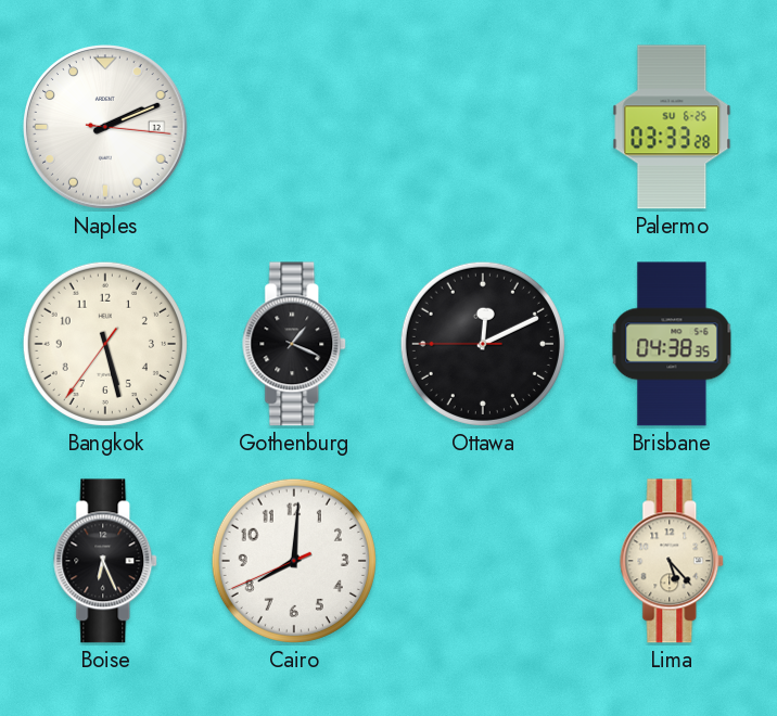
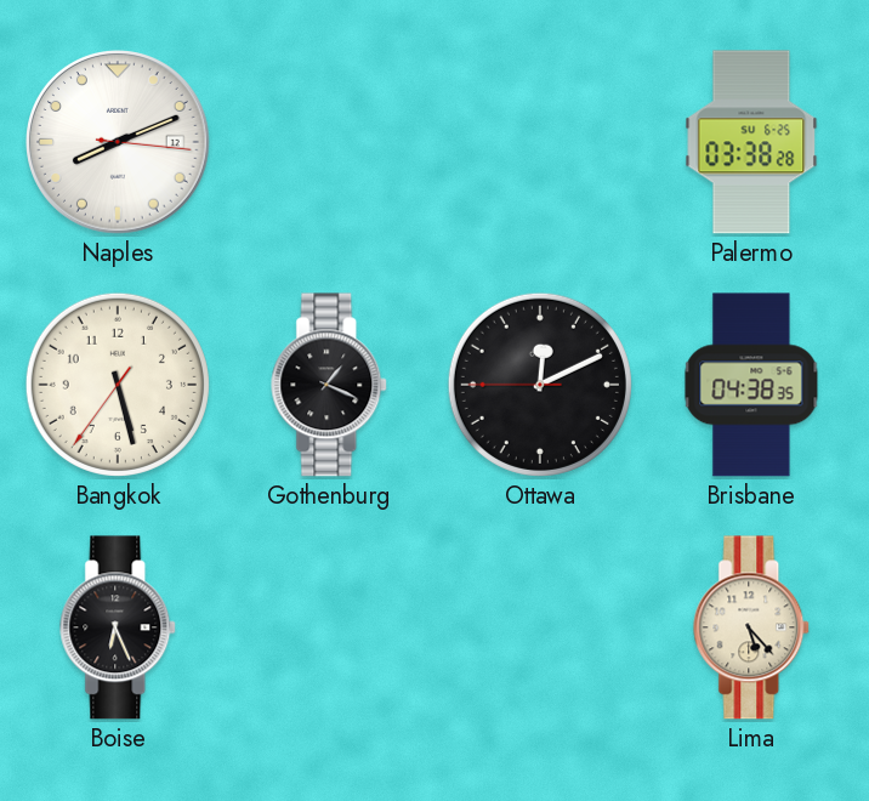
Naples: 2:11 -> 8:11
Palermo: 03:33 -> 03:38
Cairo: 8:00 -> none
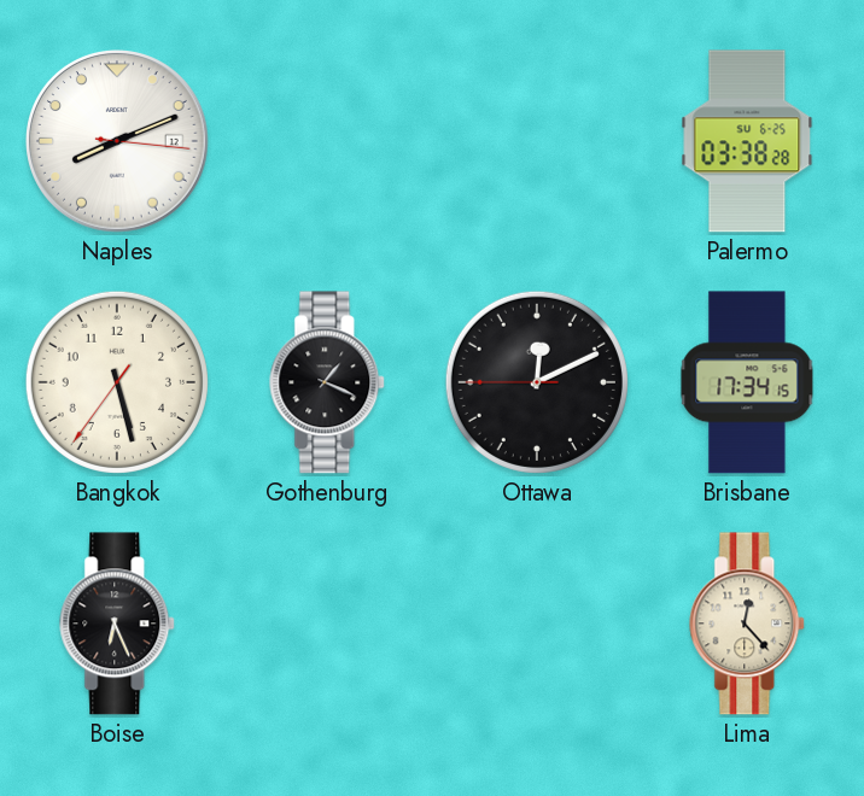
Brisbane: 04:38 -> 17:34
Lima: 5:23 -> 12:23
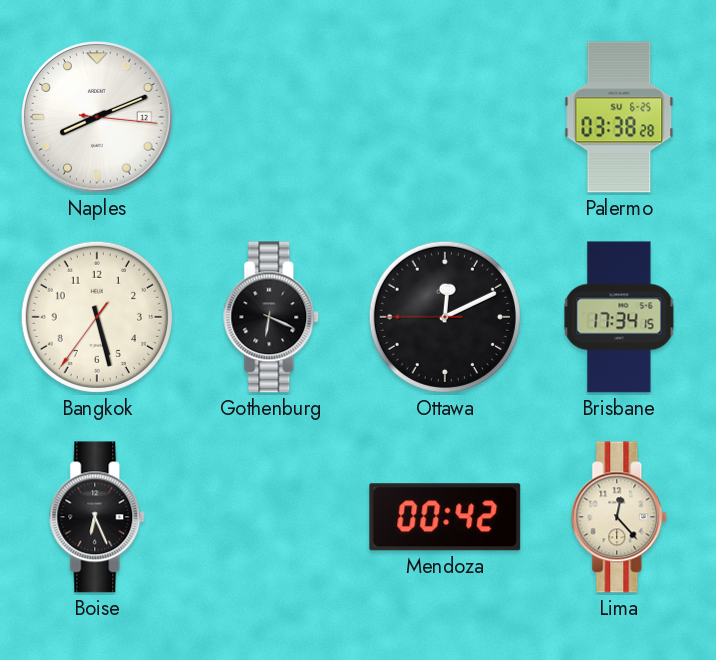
Gothenburg: 1:19 -> 6:19
Mendoza: none -> 00:42
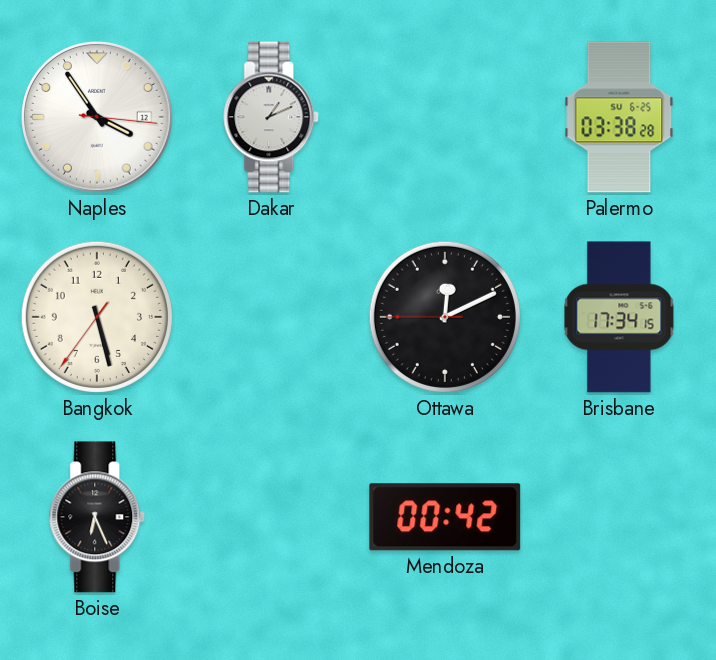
Naples: 8:11 -> 3:54
Dakar: none -> 1:11
Gothenburg: 6:19 -> none
Lima: 12:23 -> none
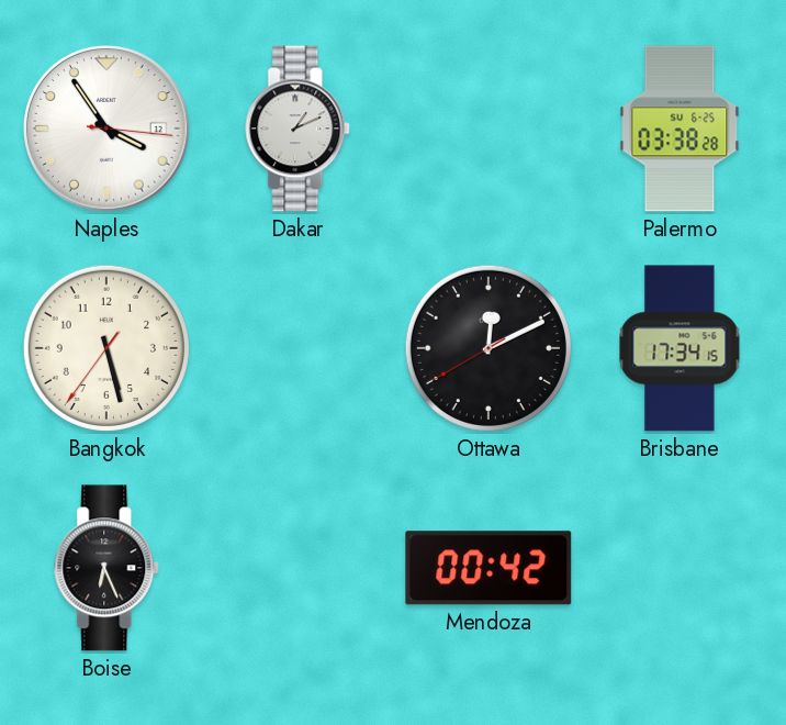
Ottawa: 12:10:45 -> 12:10:40
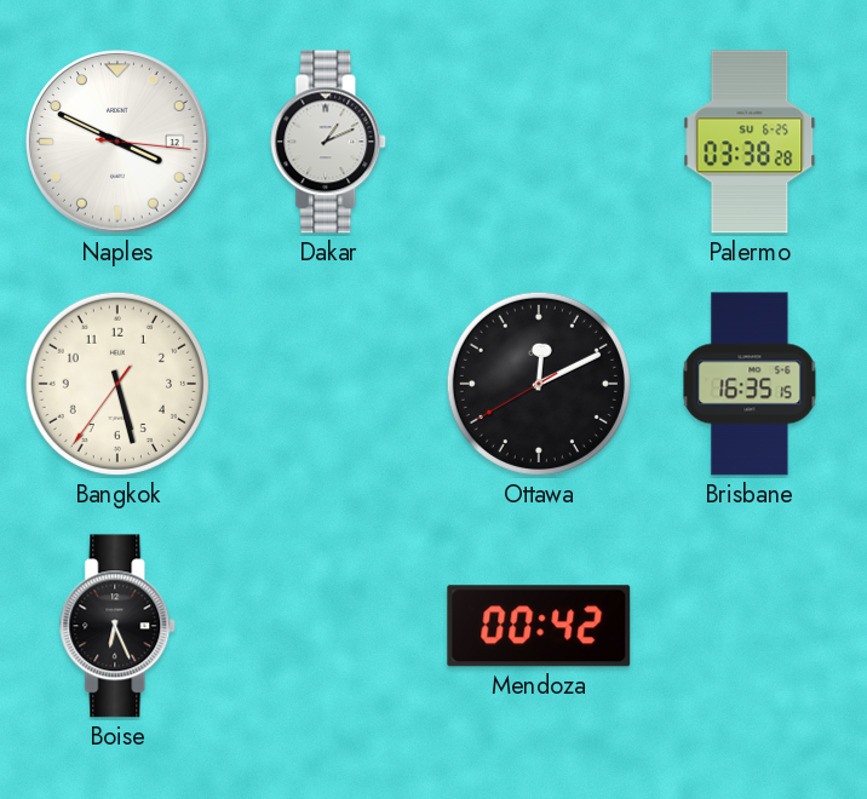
Naples: 3:54 -> 3:49
Brisbane: 17:34 -> 16:35
